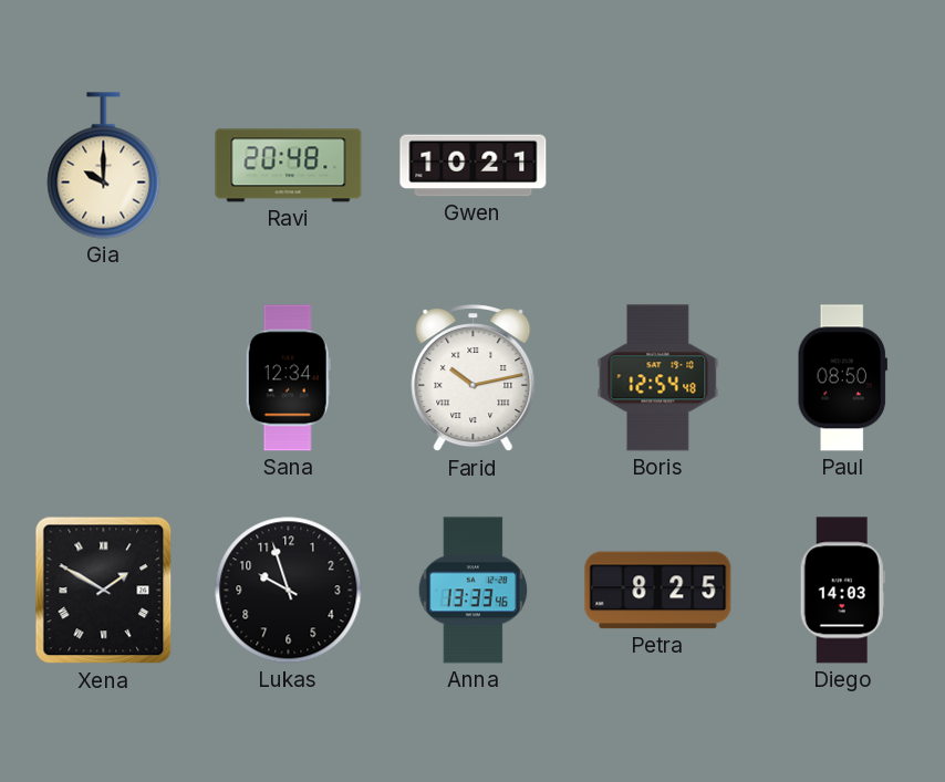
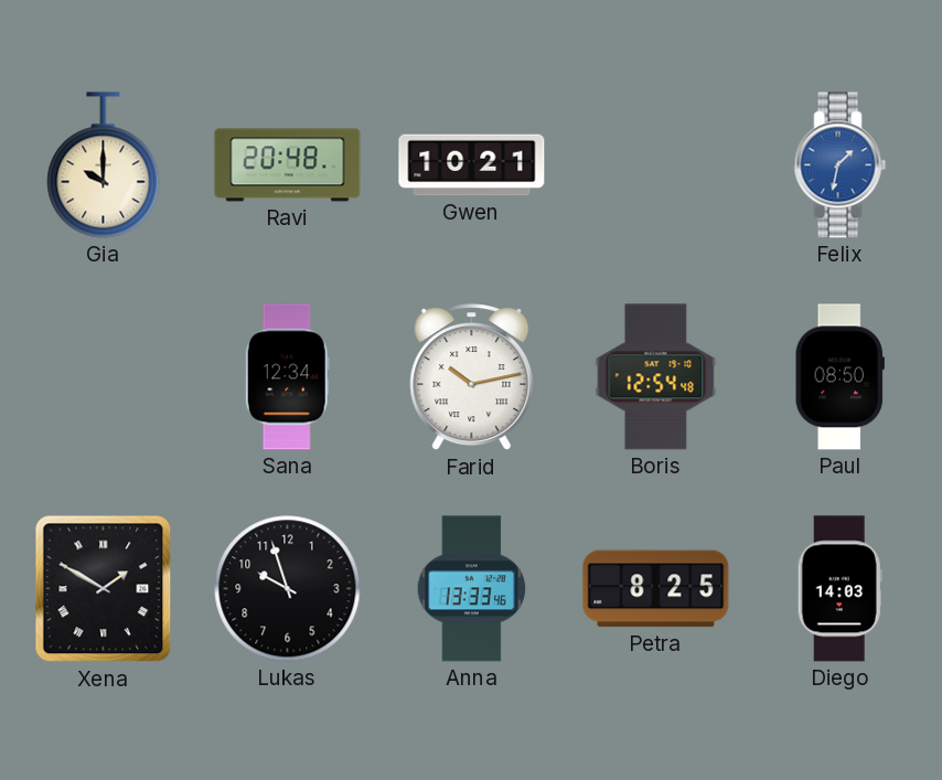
Felix: none -> 1:32
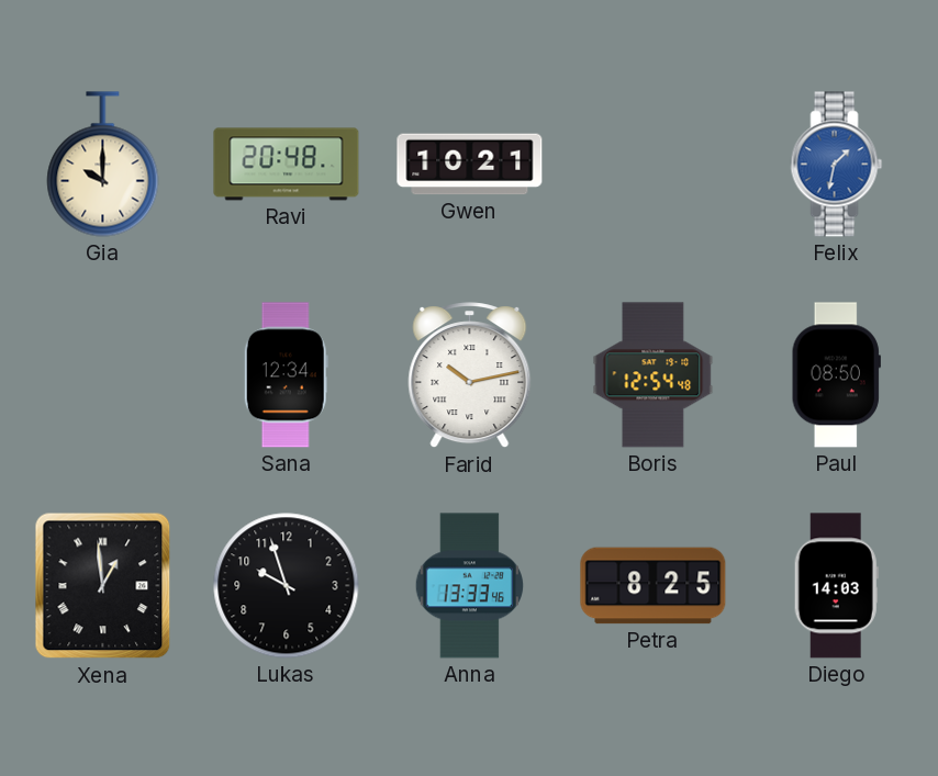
Xena: 1:50 -> 12:59
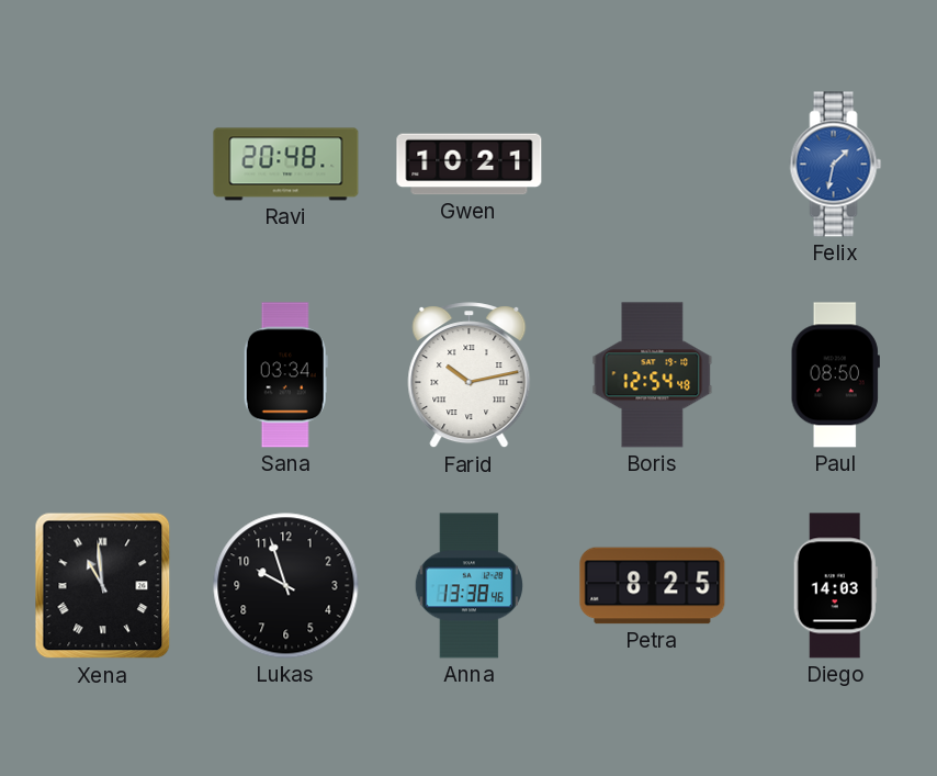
Gia: 10:00 -> none
Sana: 12:34 -> 03:34
Xena: 12:59 -> 10:59
Anna: 13:33 -> 13:38
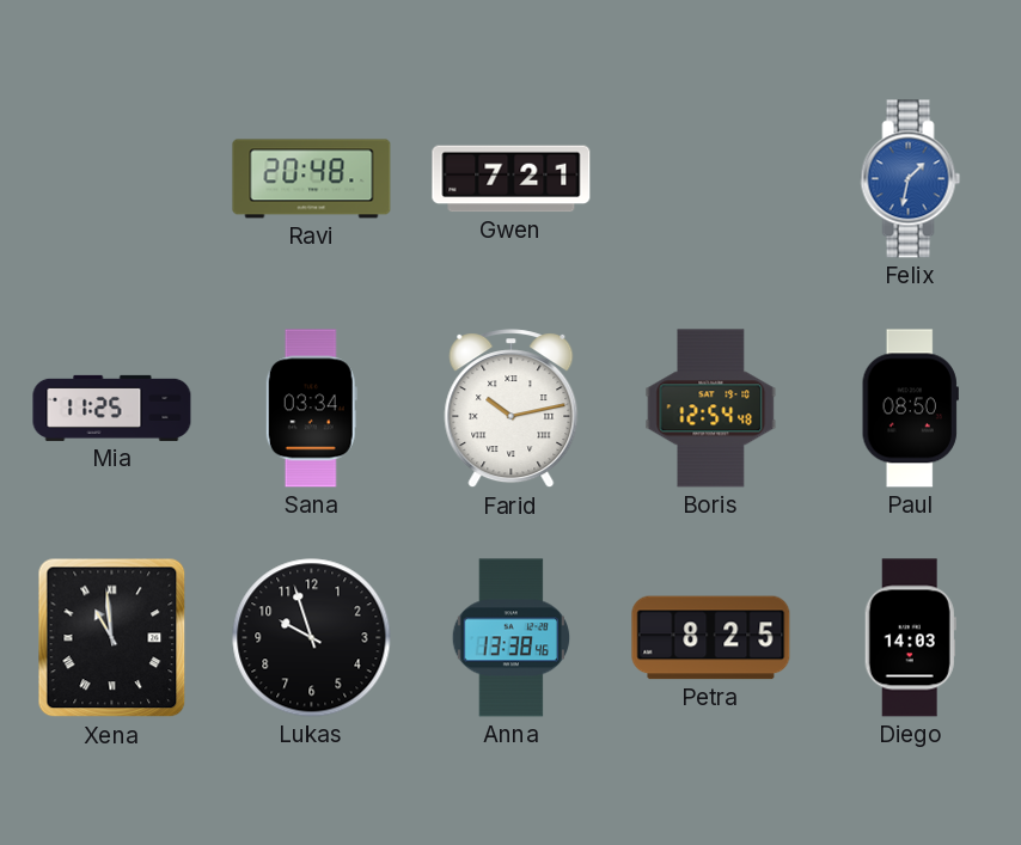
Gwen: 10:21 -> 7:21
Mia: none -> 11:25
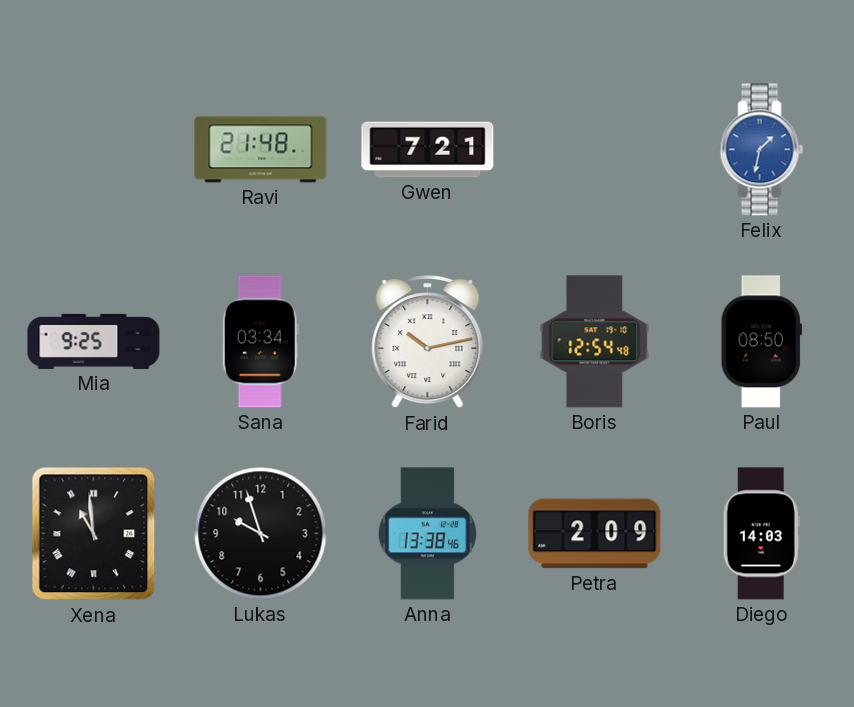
Ravi: 20:48 -> 21:48
Mia: 11:25 -> 9:25
Petra: 8:25 -> 2:09
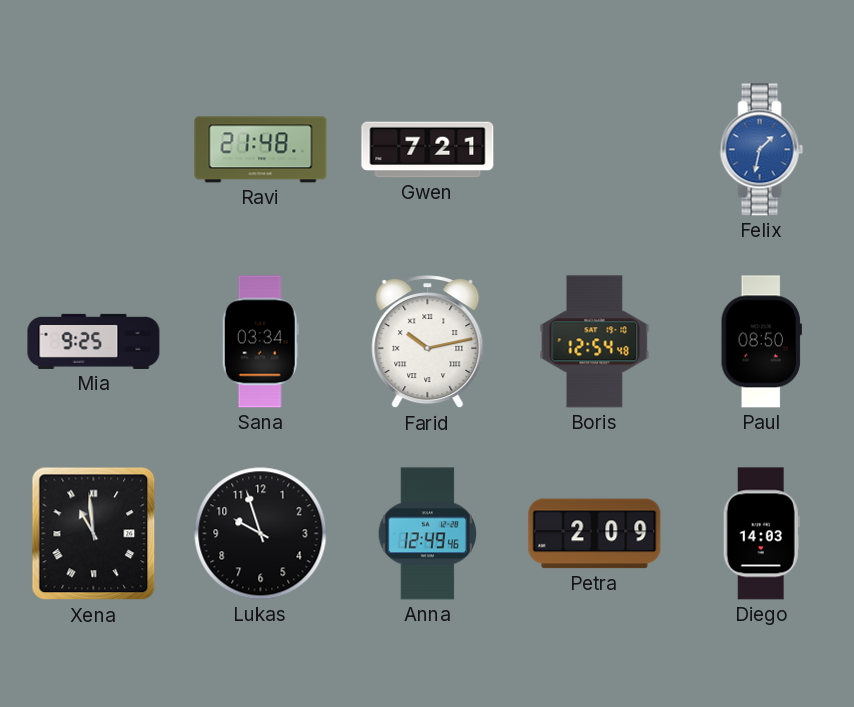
Anna: 13:38 -> 12:49
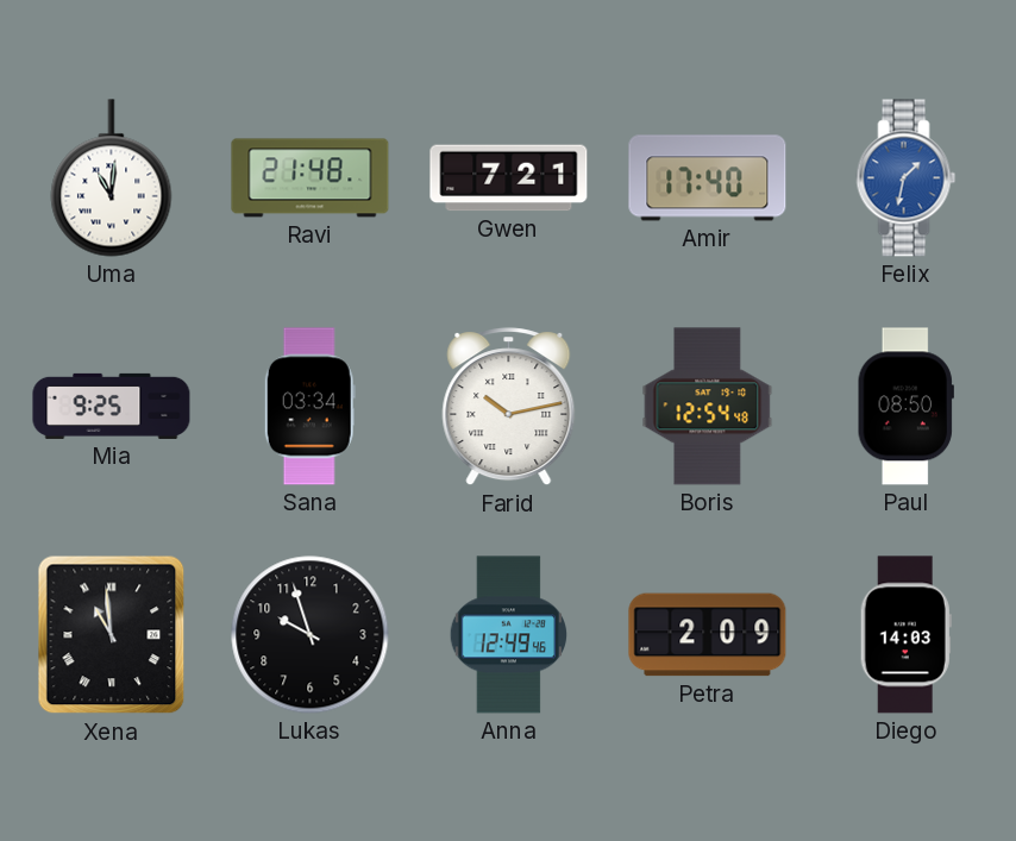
Uma: none -> 11:01
Amir: none -> 17:40
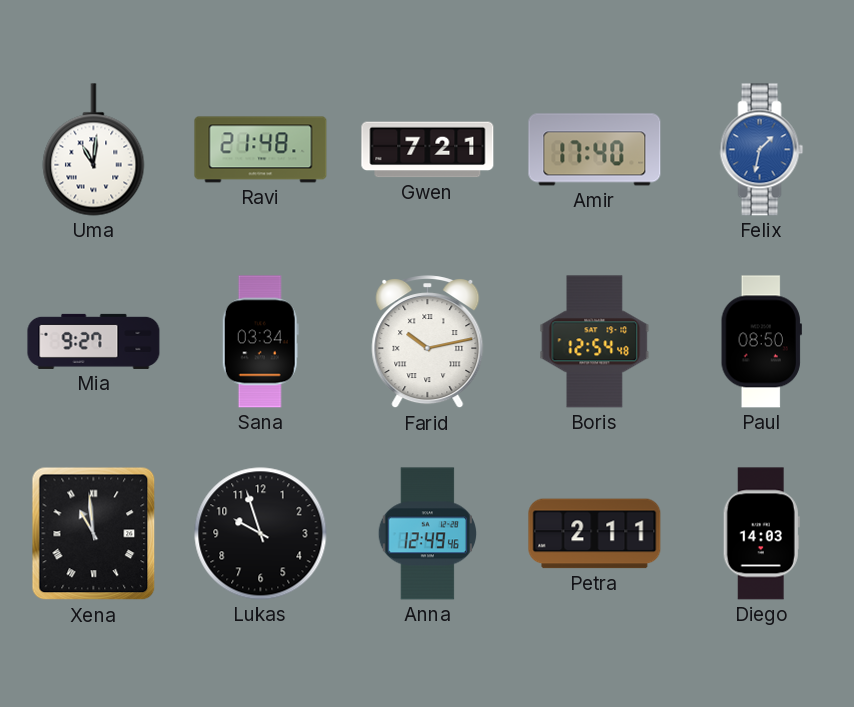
Mia: 9:25 -> 9:27
Petra: 2:09 -> 2:11
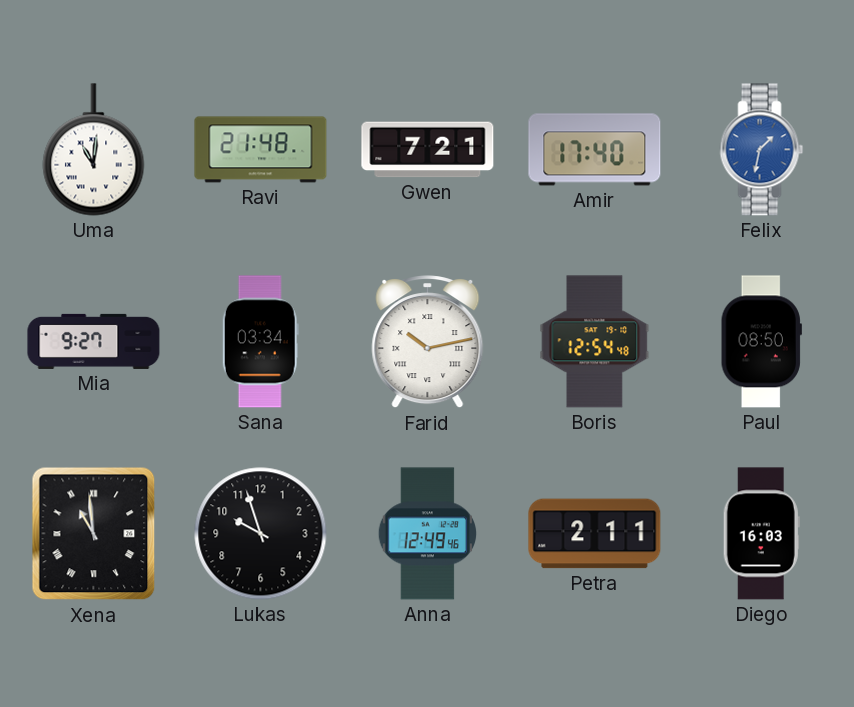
Diego: 14:03 -> 16:03
